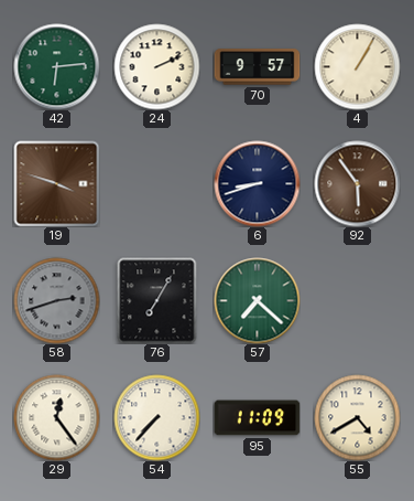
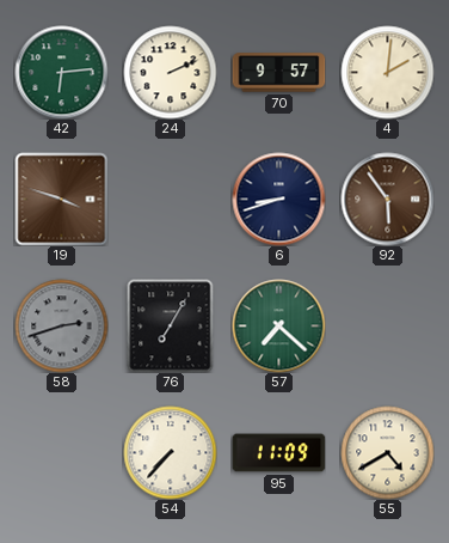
4: 1:05 -> 2:01
29: 12:24 -> none
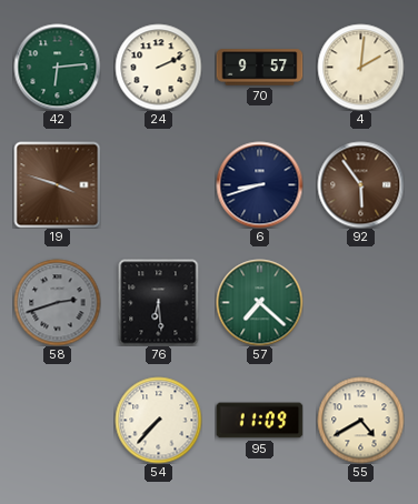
76: 7:05 -> 6:29
